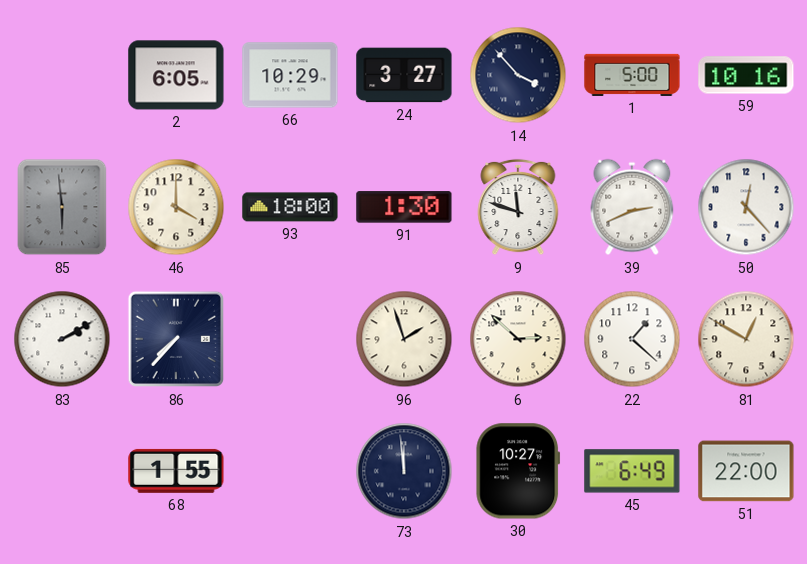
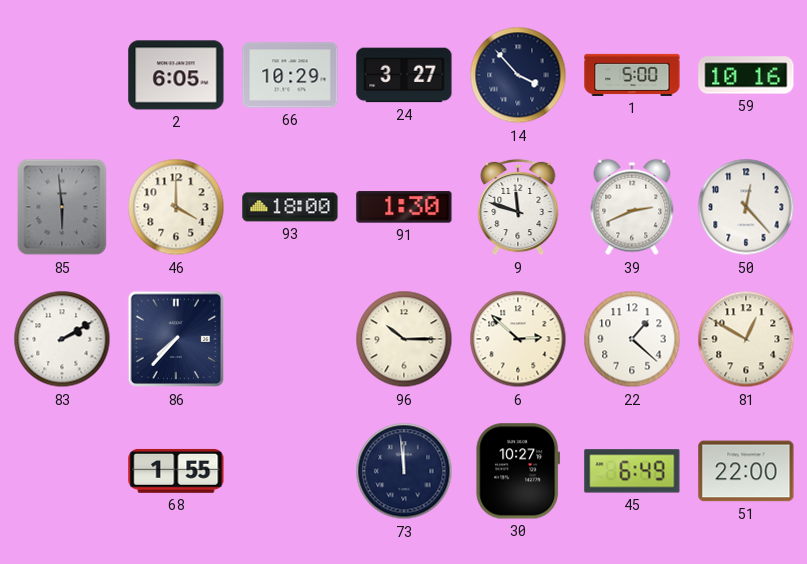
96: 1:57 -> 10:15
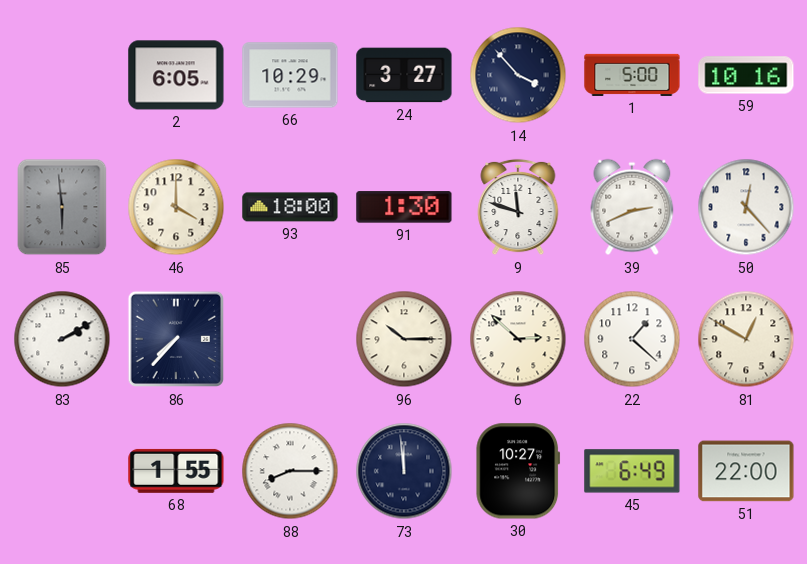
88: none -> 8:15
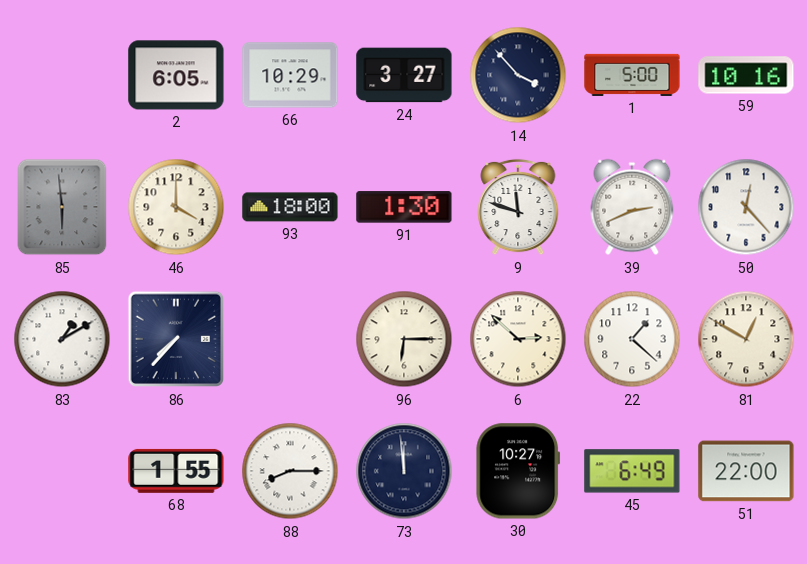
83: 2:10 -> 1:10
96: 10:15 -> 6:15
